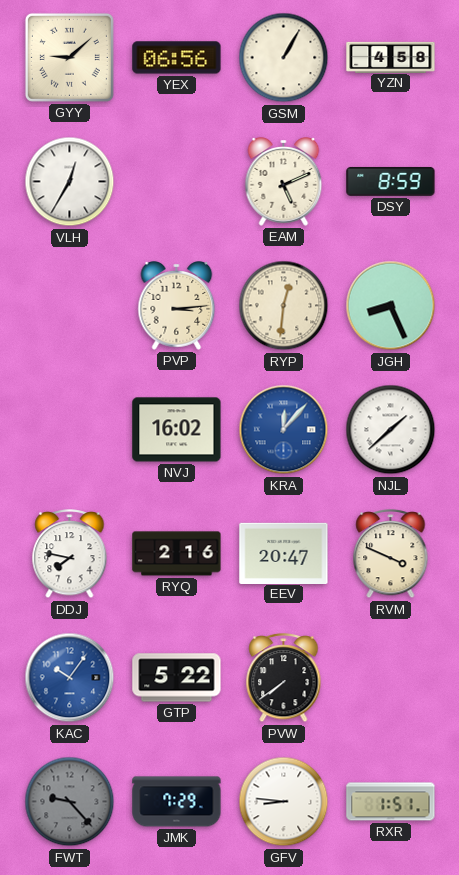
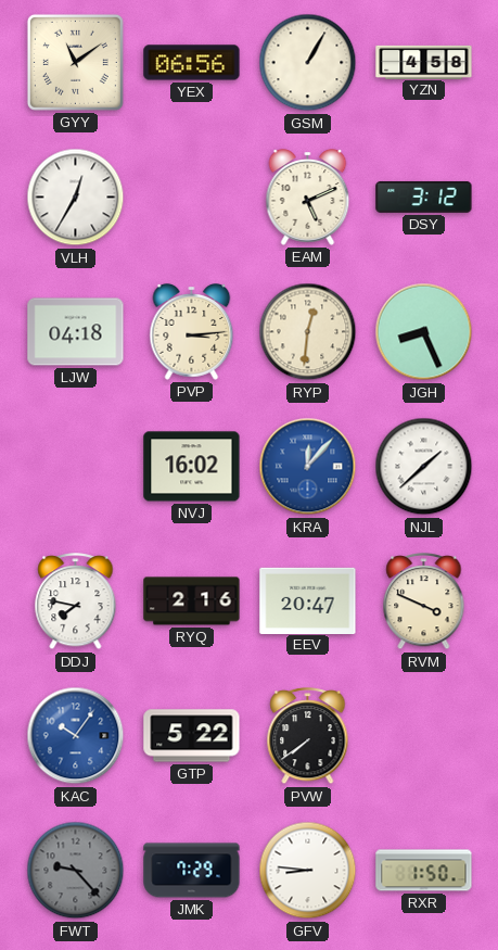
GYY: 9:08 -> 11:09
DSY: 8:59 -> 3:12
LJW: none -> 04:18
RXR: 1:51 -> 1:50
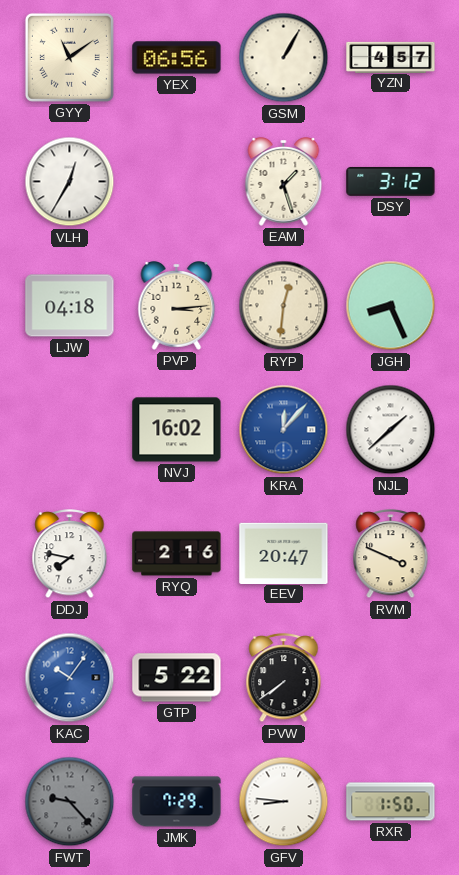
YZN: 4:58 -> 4:57
EAM: 5:11 -> 1:27
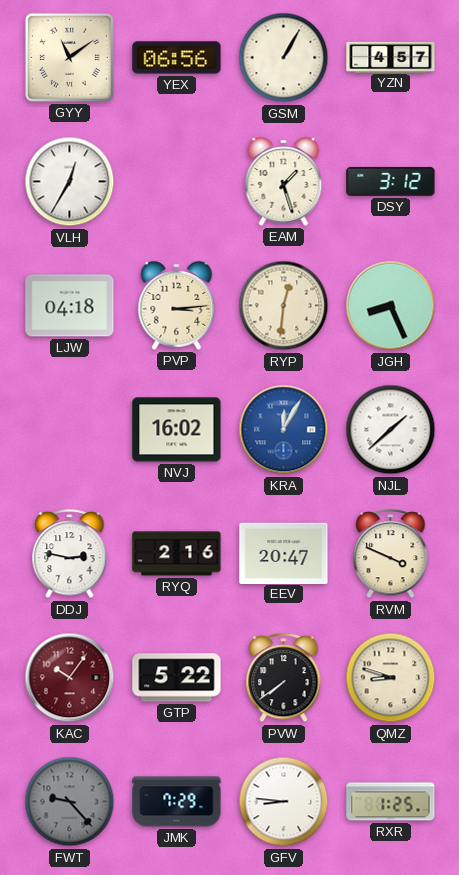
KRA: 12:07 -> 12:05
DDJ: 7:47 -> 2:47
KAC dial: blue -> burgundy
QMZ: none -> 8:48
RXR: 1:50 -> 1:25
